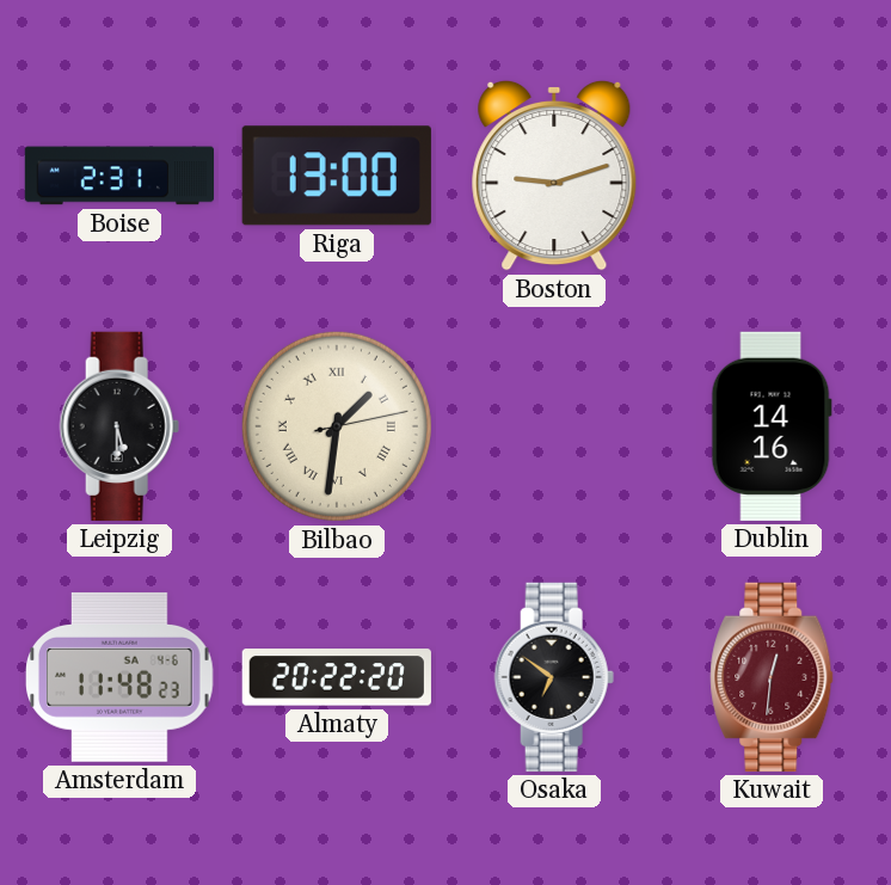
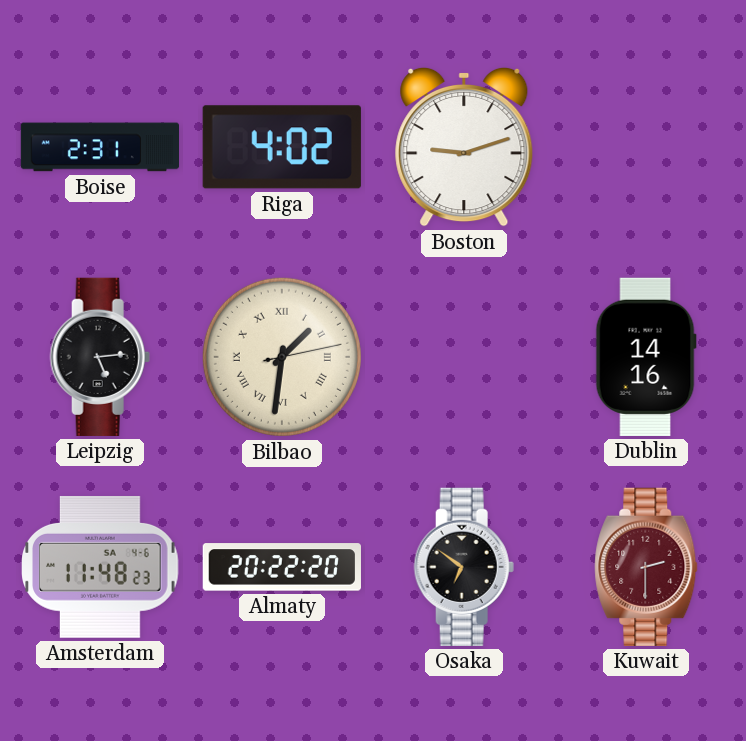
Riga: 13:00 -> 4:02
Leipzig: 5:30 -> 5:14
Kuwait: 12:31 -> 2:30
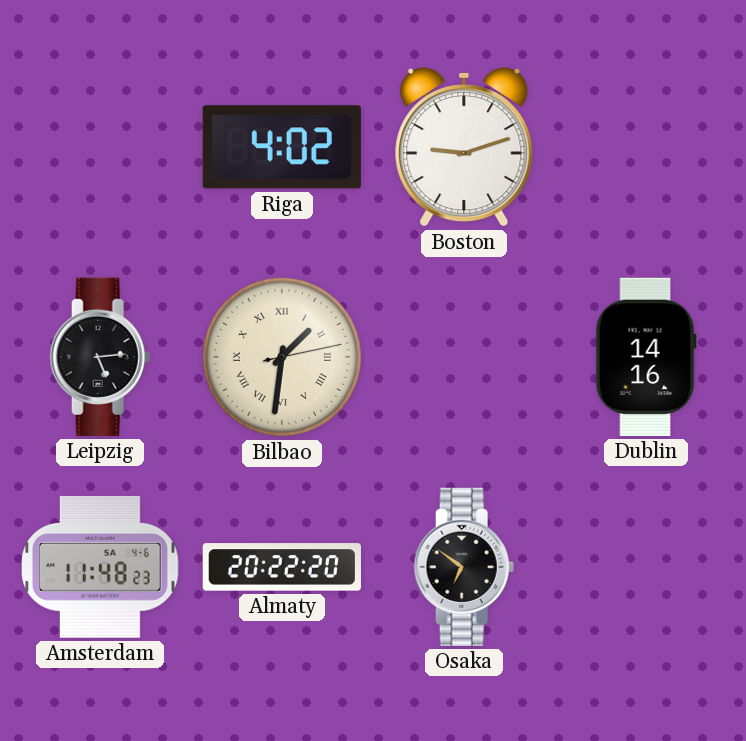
Boise: 2:31 -> none
Kuwait: 2:30 -> none
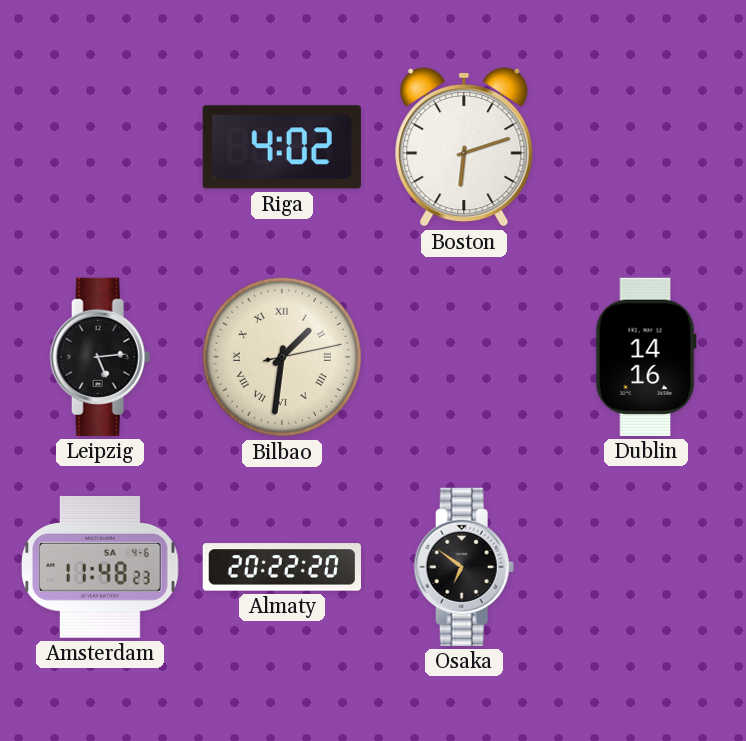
Boston: 9:12 -> 6:12
